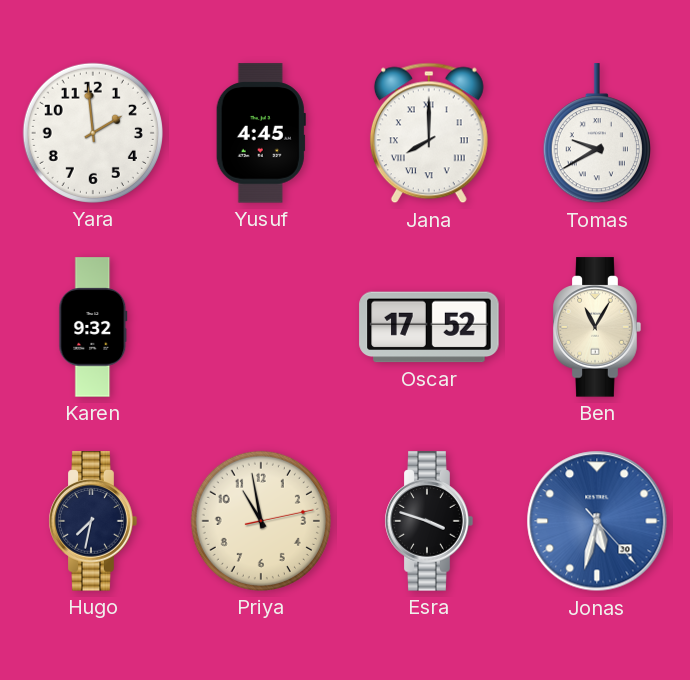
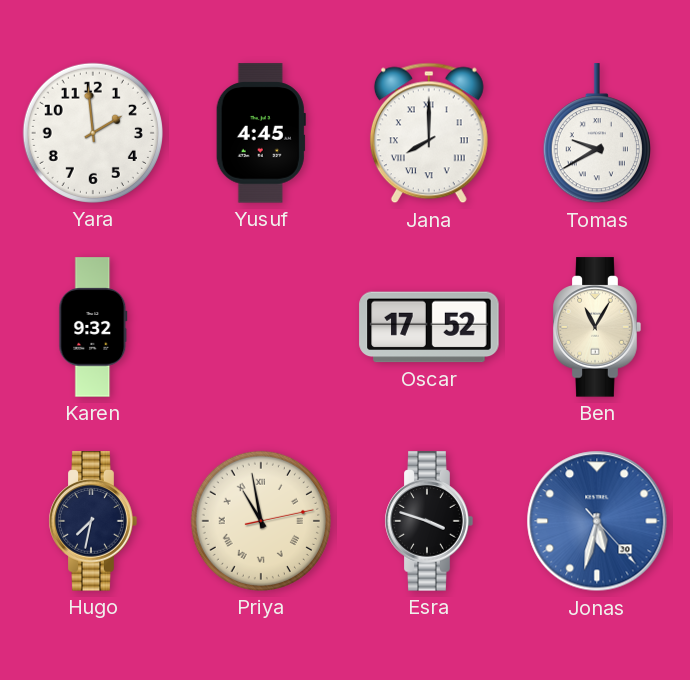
Priya numerals: Arabic -> Roman
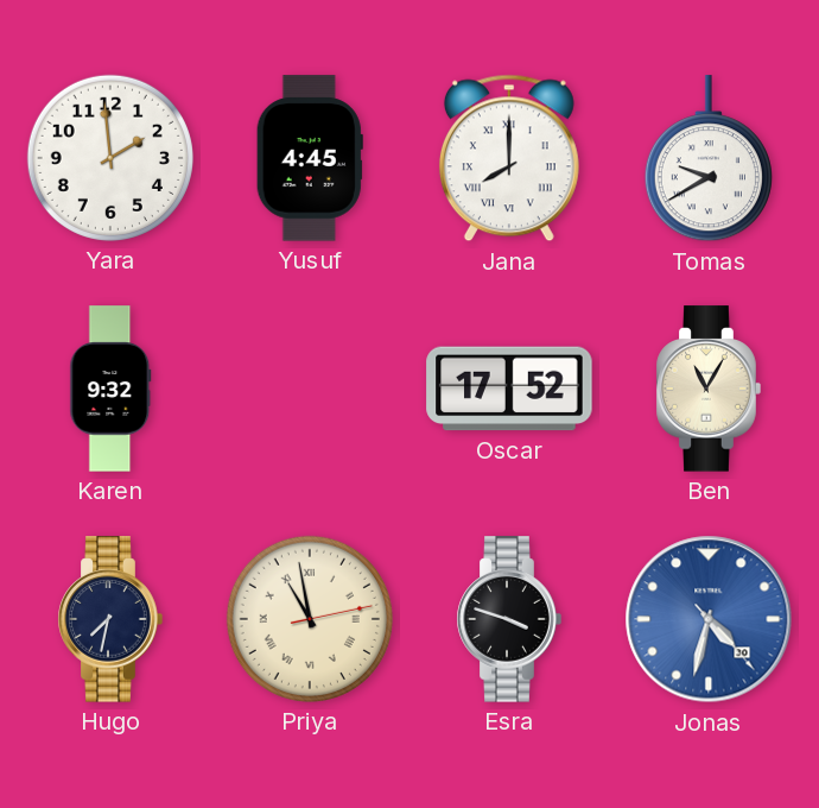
Jonas: 5:32 -> 4:32
